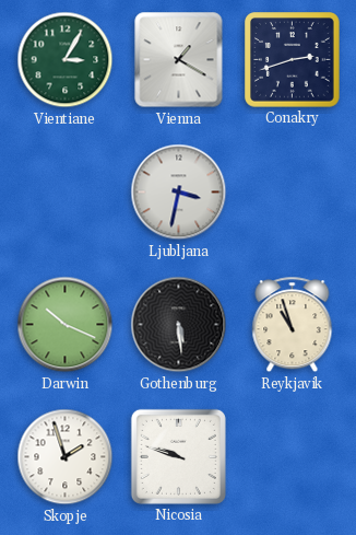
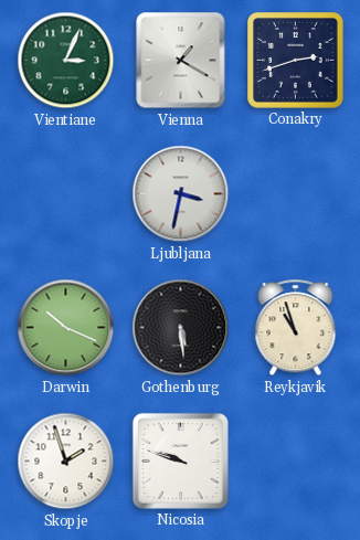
Vientiane: 3:05 -> 3:04
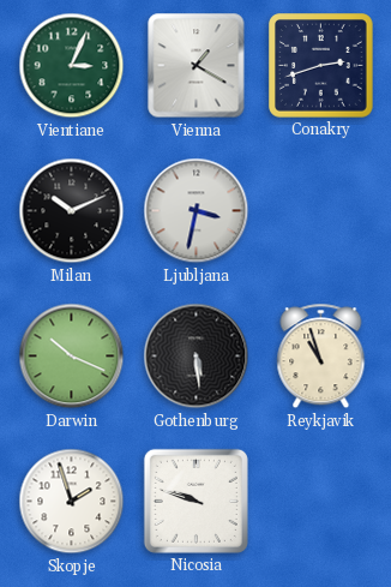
Milan: none -> 10:11
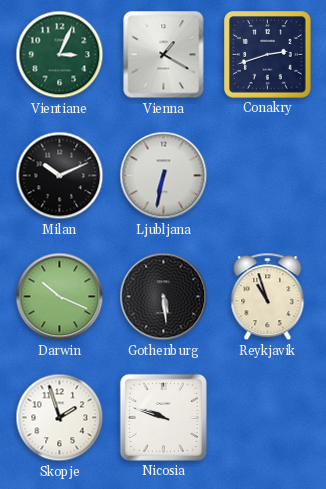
Ljubljana: 3:32 -> 6:32
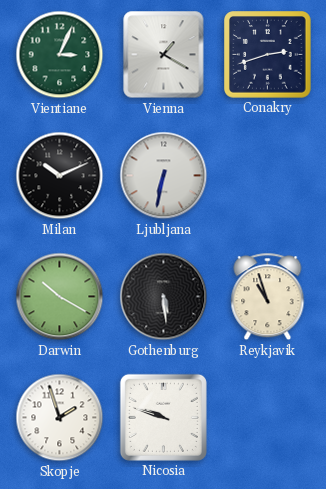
Darwin: 10:19 -> 10:20
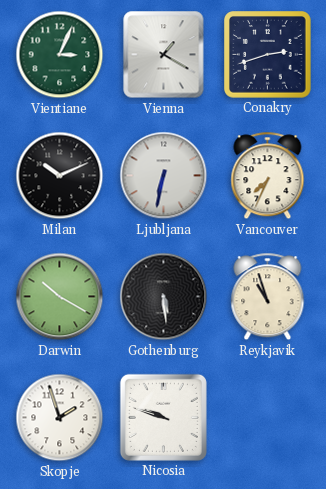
Vancouver: none -> 7:34
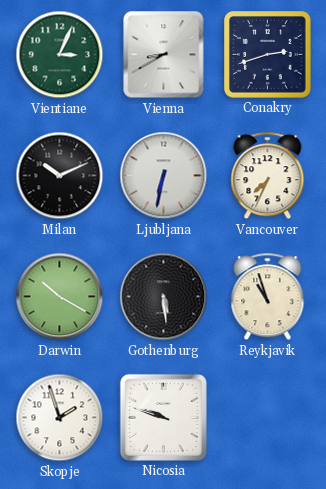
Vienna: 1:20 -> 8:40
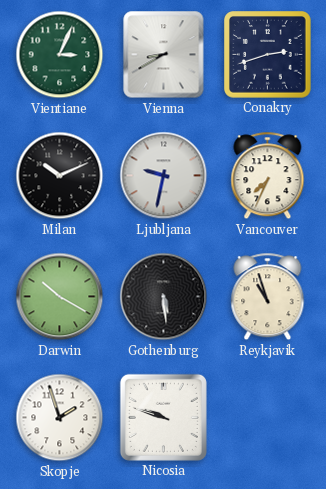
Ljubljana: 6:32 -> 9:32
